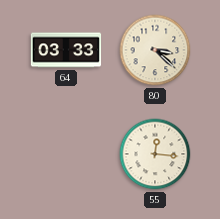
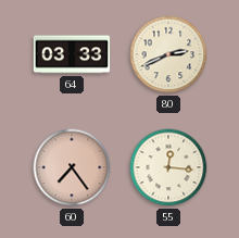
80: 3:22 -> 2:41
60: none -> 7:24
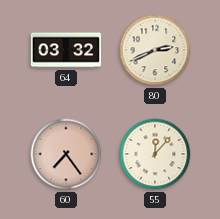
64: 03:33 -> 03:32
55: 12:16 -> 12:07
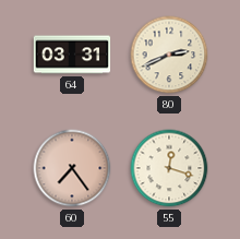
64: 03:32 -> 03:31
55: 12:07 -> 12:18
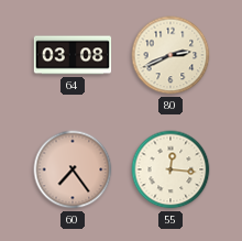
64: 03:31 -> 03:08
55: 12:18 -> 12:16
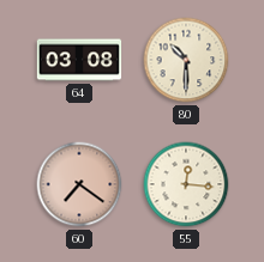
80: 2:41 -> 10:30
60: 7:24 -> 7:21
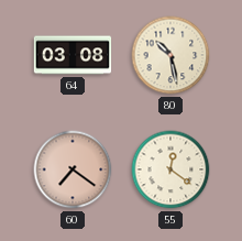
80: 10:30 -> 10:28
55: 12:16 -> 12:21
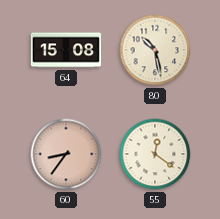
64: 03:08 -> 15:08
60: 7:21 -> 8:36
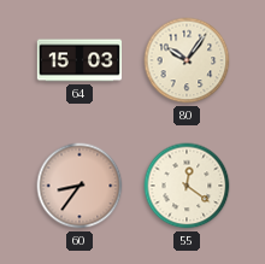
64: 15:08 -> 15:03
80: 10:28 -> 10:06
